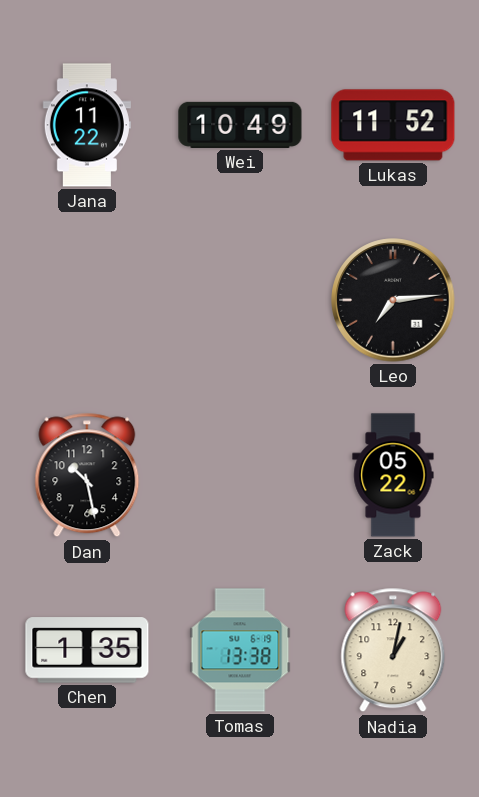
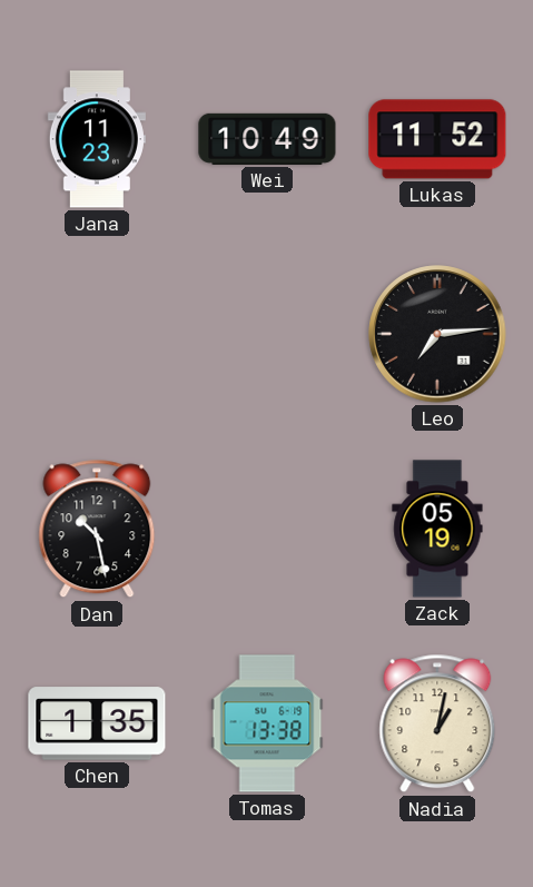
Jana: 11:22 -> 11:23
Zack: 05:22 -> 05:19
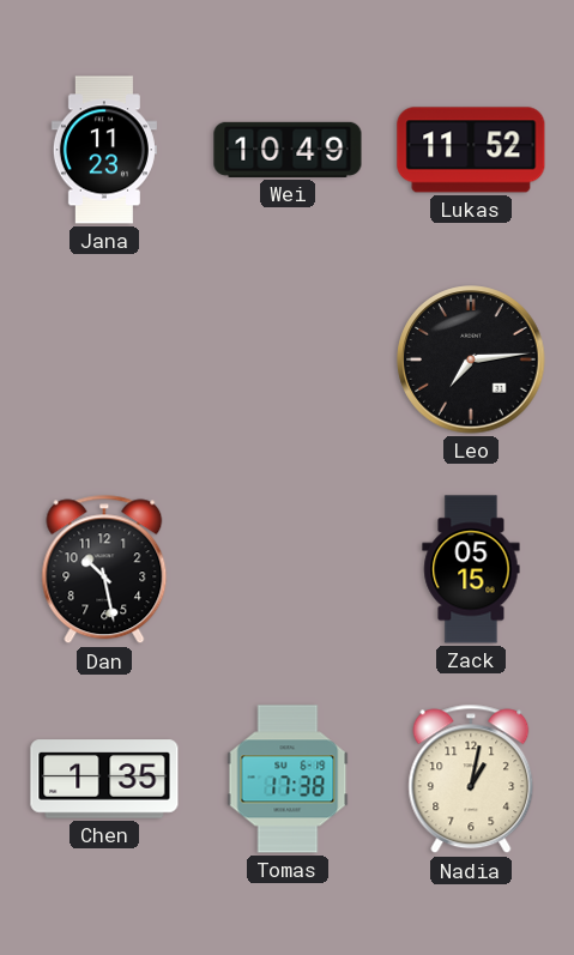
Zack: 05:19 -> 05:15
Tomas: 13:38 -> 17:38
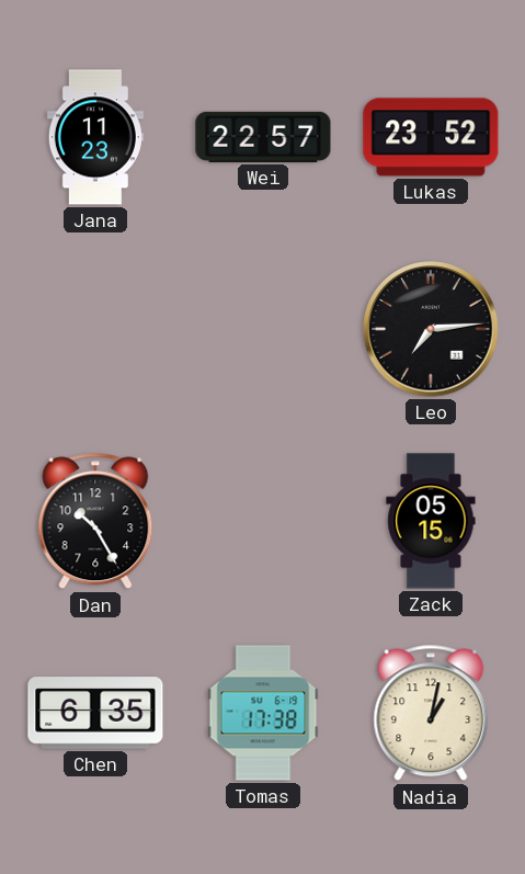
Wei: 10:49 -> 22:57
Lukas: 11:52 -> 23:52
Dan: 10:28 -> 10:25
Chen: 1:35 -> 6:35
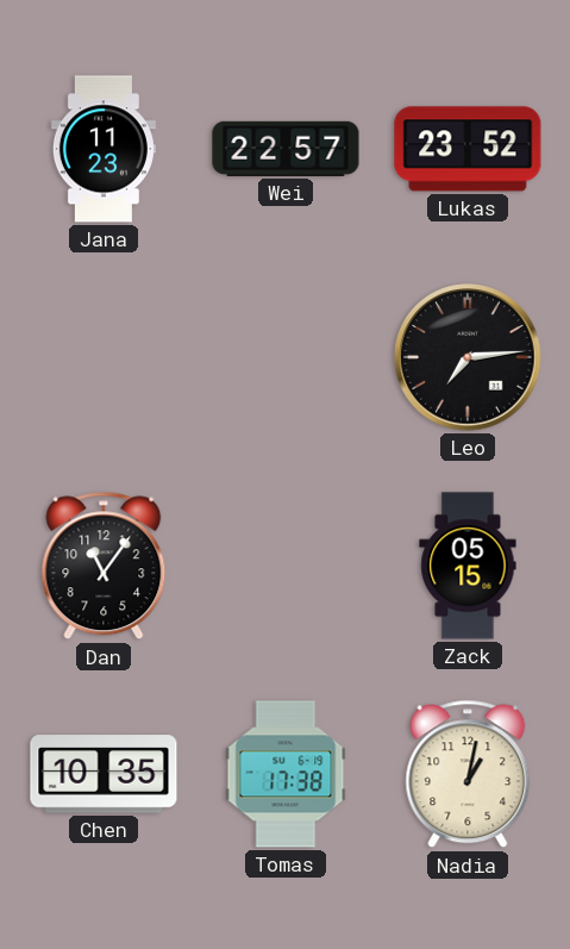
Dan: 10:25 -> 11:06
Chen: 6:35 -> 10:35
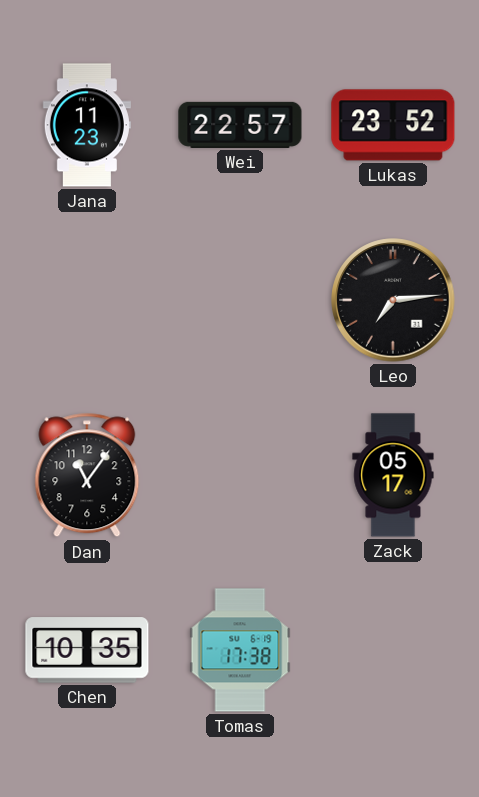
Zack: 05:15 -> 05:17
Nadia: 1:02 -> none
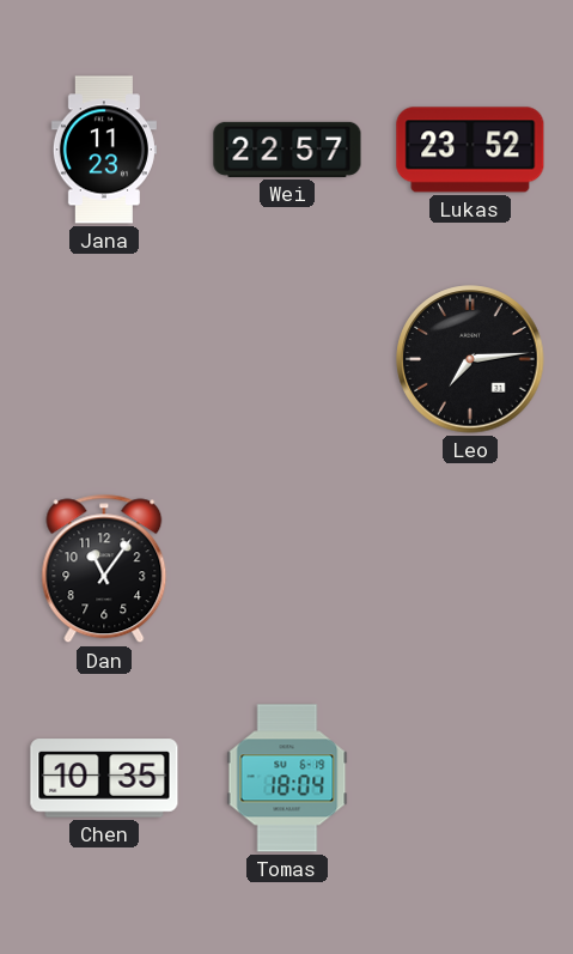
Zack: 05:17 -> none
Tomas: 17:38 -> 18:04
